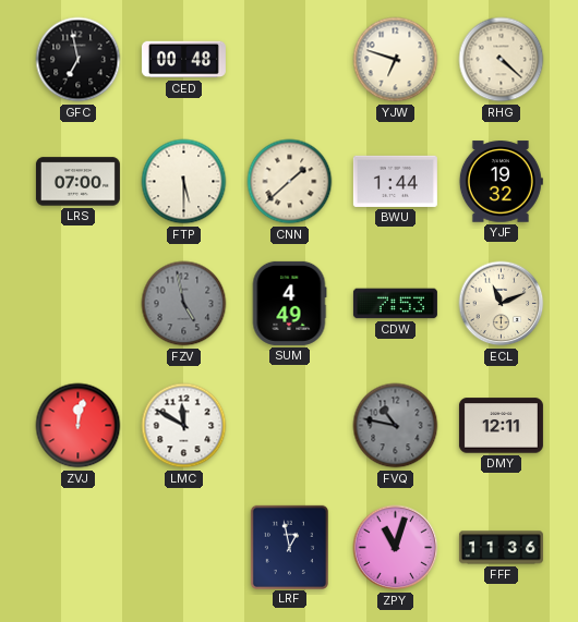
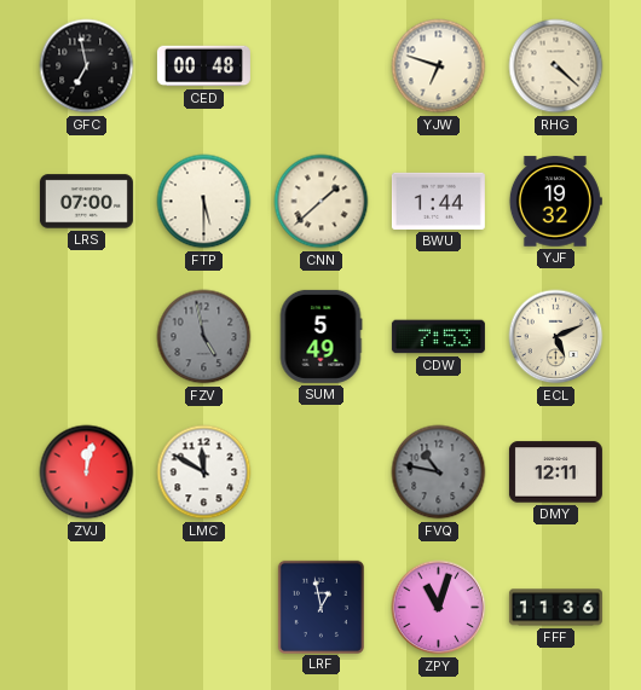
SUM: 4:49 -> 5:49
ECL: 11:11 -> 5:11
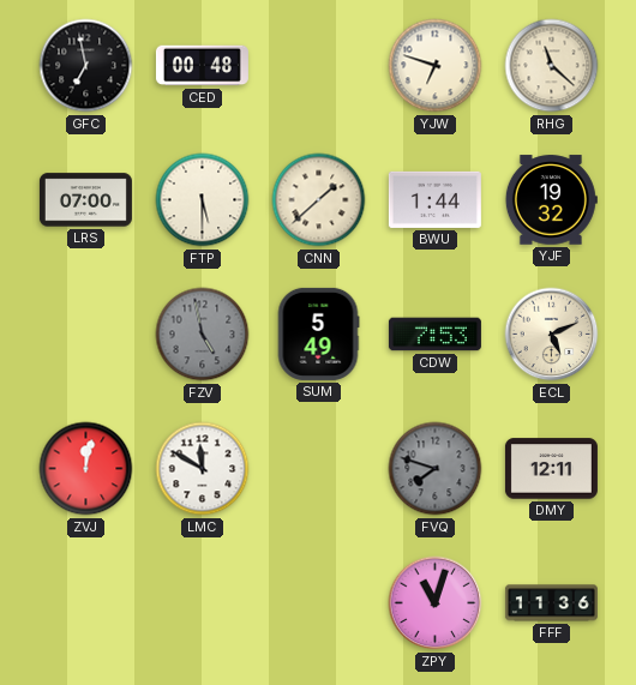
RHG: 4:22 -> 11:22
FVQ: 10:47 -> 7:48
LRF: 12:58 -> none
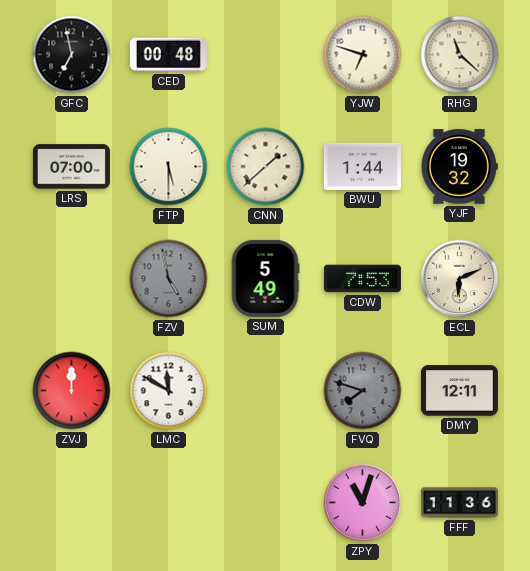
ECL: 5:11 -> 6:11
ZVJ: 12:02 -> 12:00
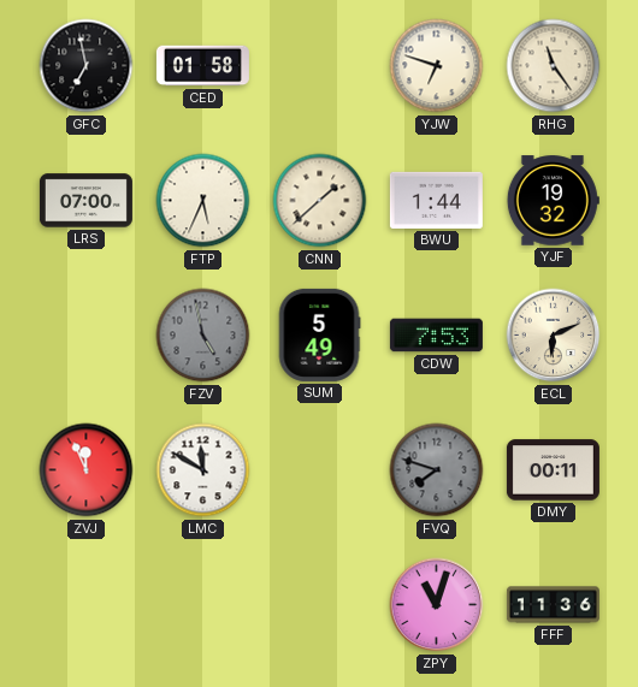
CED: 00:48 -> 01:58
RHG: 11:22 -> 11:24
FTP: 5:30 -> 5:34
ZVJ: 12:00 -> 11:56
DMY: 12:11 -> 00:11
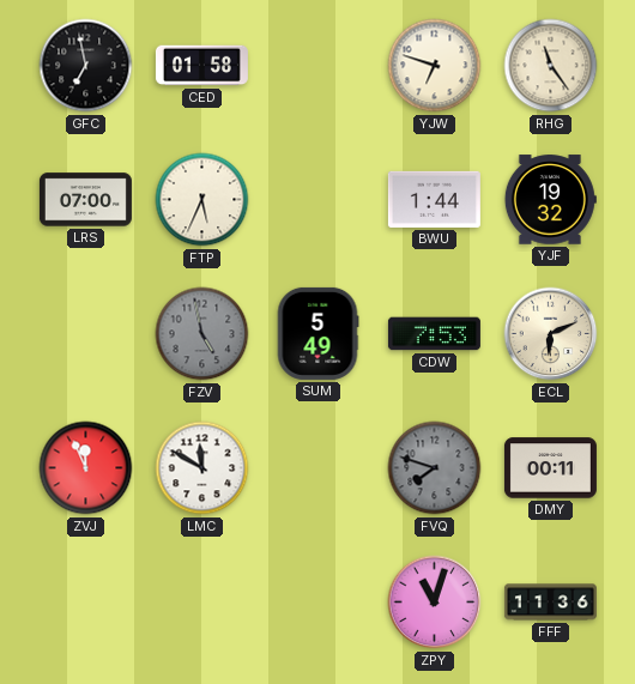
CNN: 1:38 -> none
